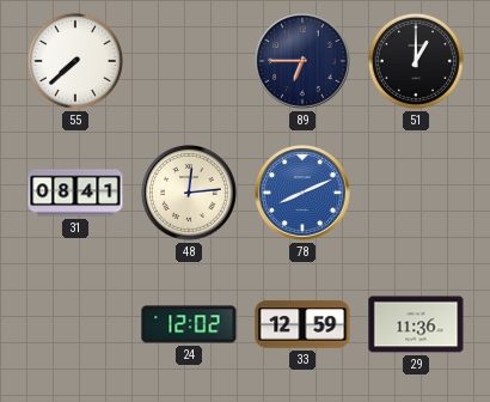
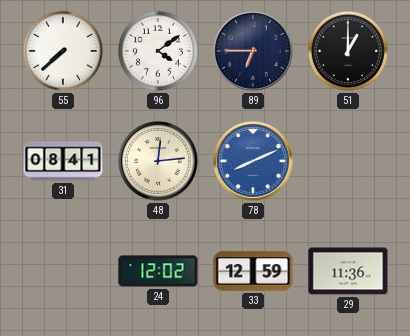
96: none -> 4:09
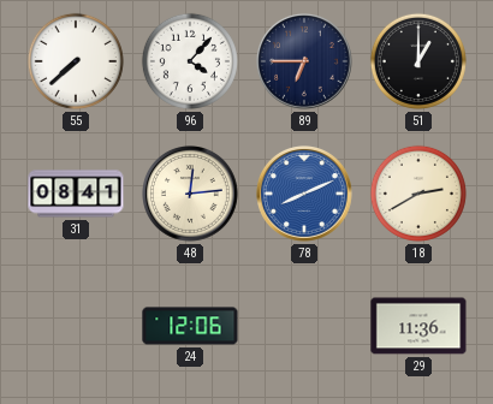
96: 4:09 -> 4:07
18: none -> 2:40
24: 12:02 -> 12:06
33: 12:59 -> none
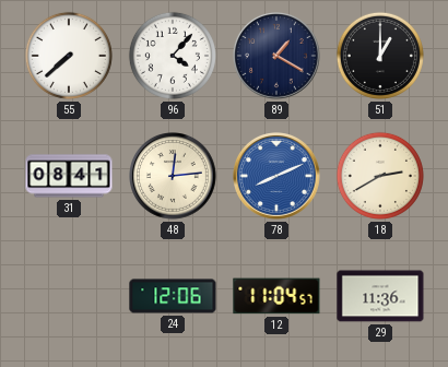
89: 6:45 -> 1:20
12: none -> 11:04
